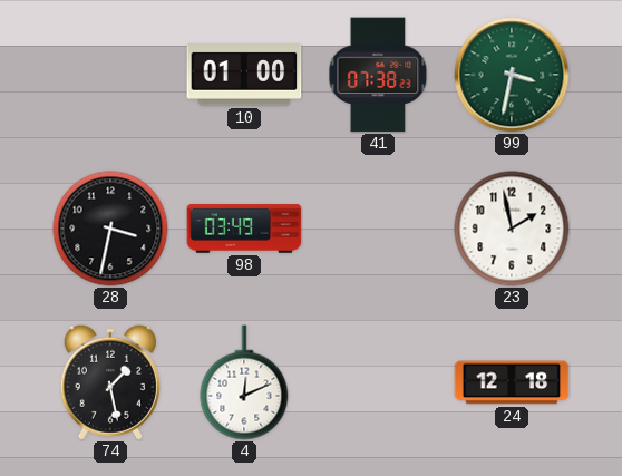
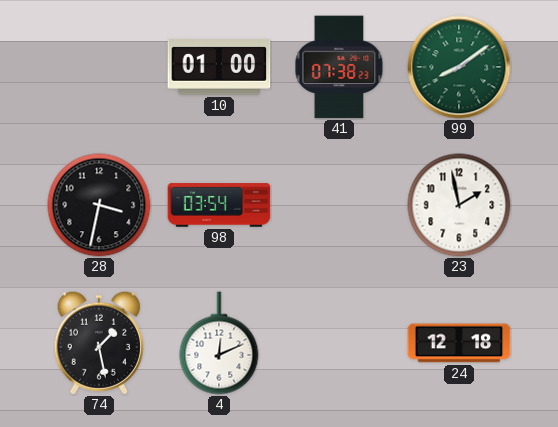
99: 3:32 -> 8:09
98: 03:49 -> 03:54
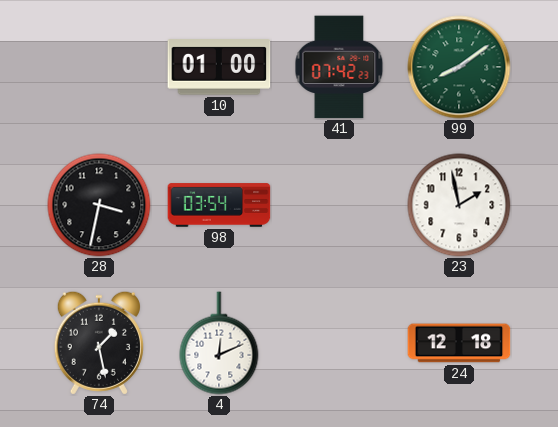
41: 07:38 -> 07:42
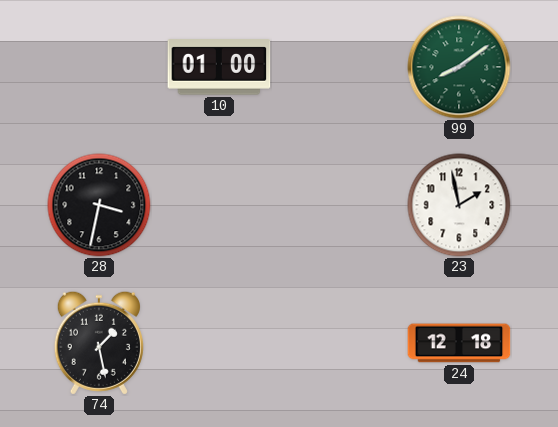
41: 07:42 -> none
98: 03:54 -> none
4: 12:11 -> none
